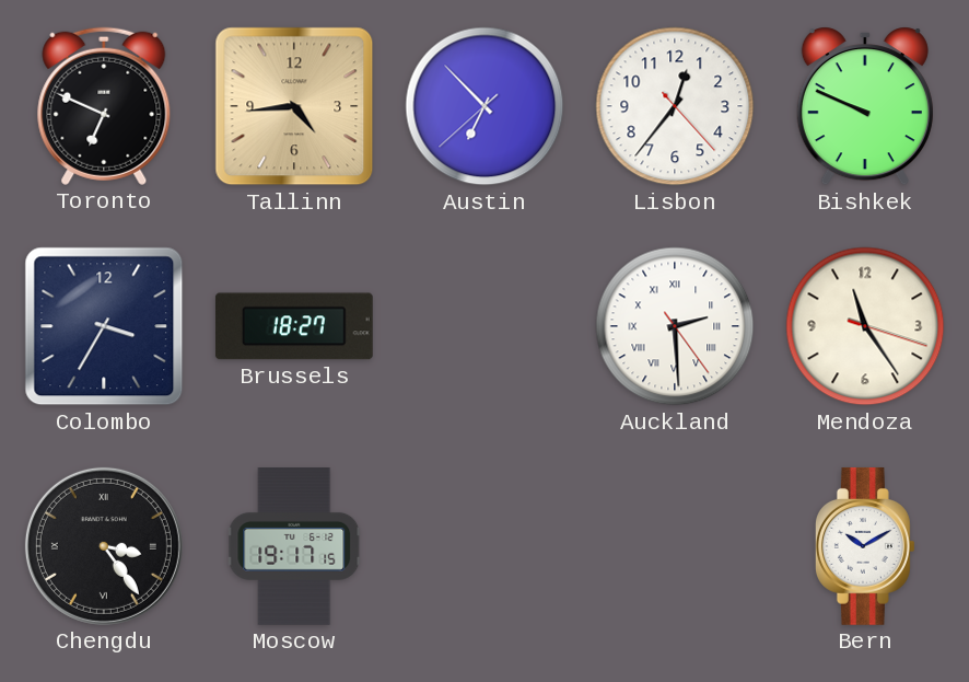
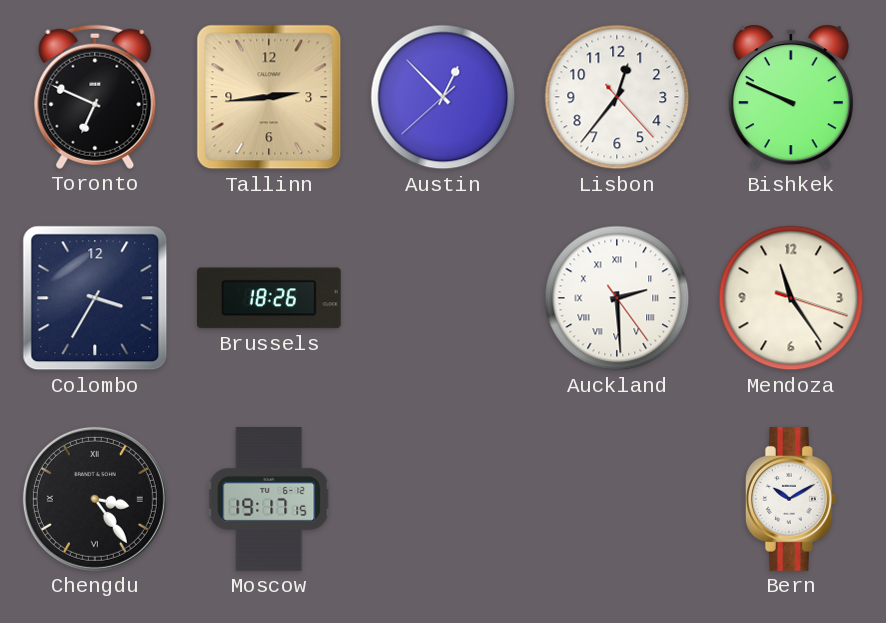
Tallinn: 4:44 -> 2:44
Austin: 6:52 -> 12:52
Brussels: 18:27 -> 18:26
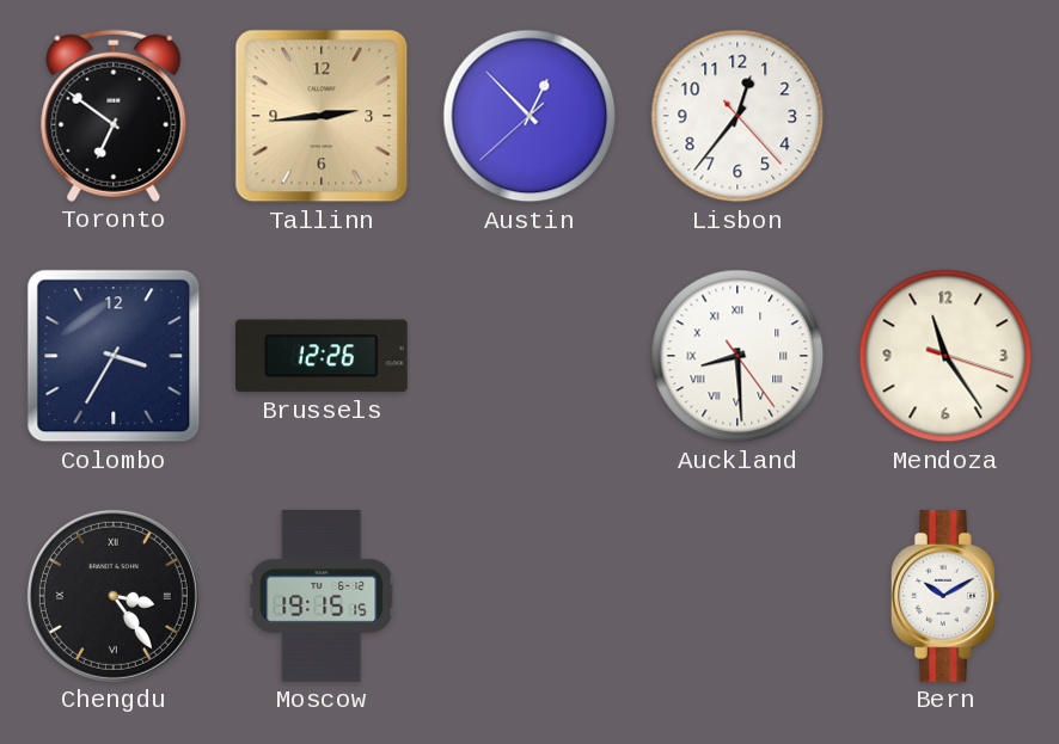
Toronto: 6:49 -> 6:51
Bishkek: 9:49 -> none
Brussels: 18:26 -> 12:26
Auckland: 2:29 -> 8:29
Moscow: 19:17 -> 19:15
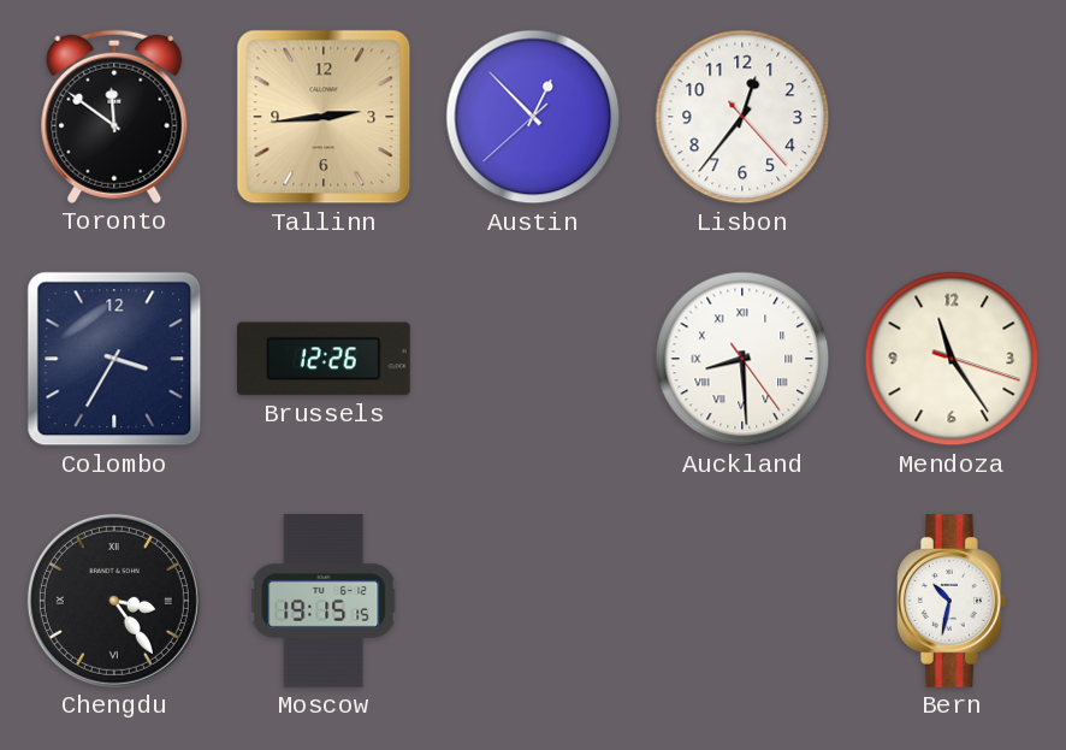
Toronto: 6:51 -> 11:51
Bern: 10:10 -> 10:32
